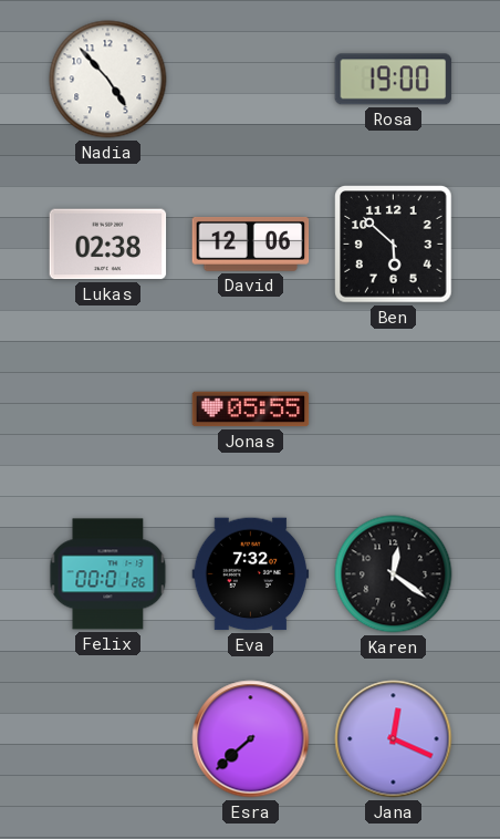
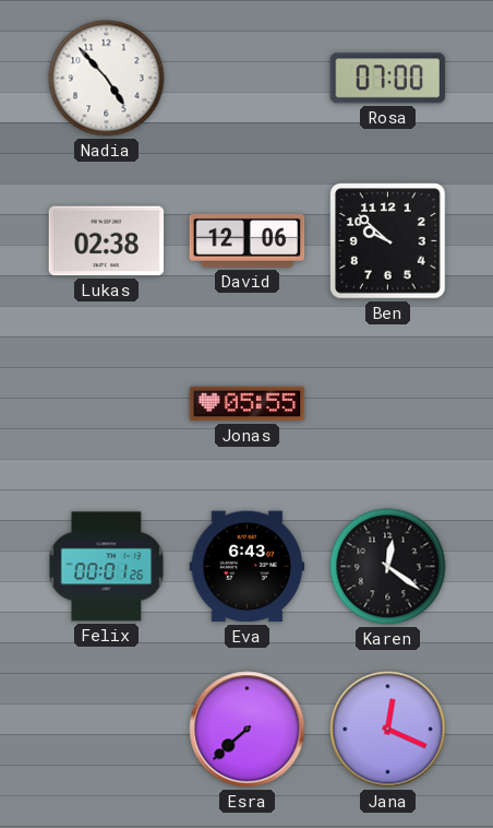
Rosa: 19:00 -> 07:00
Ben: 5:52 -> 9:52
Eva: 7:32 -> 6:43
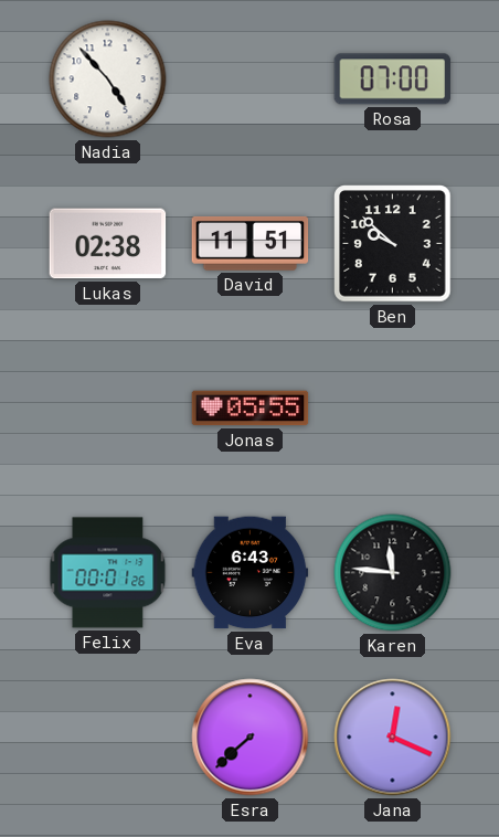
David: 12:06 -> 11:51
Karen: 12:21 -> 11:46
